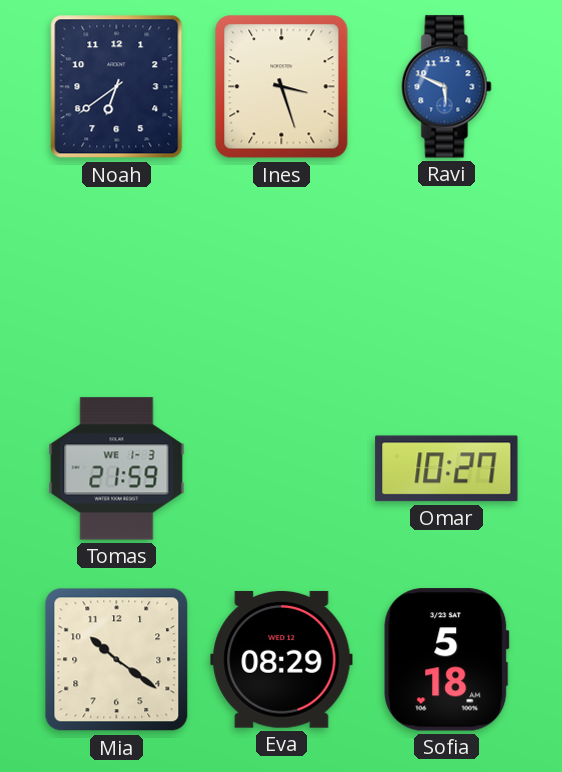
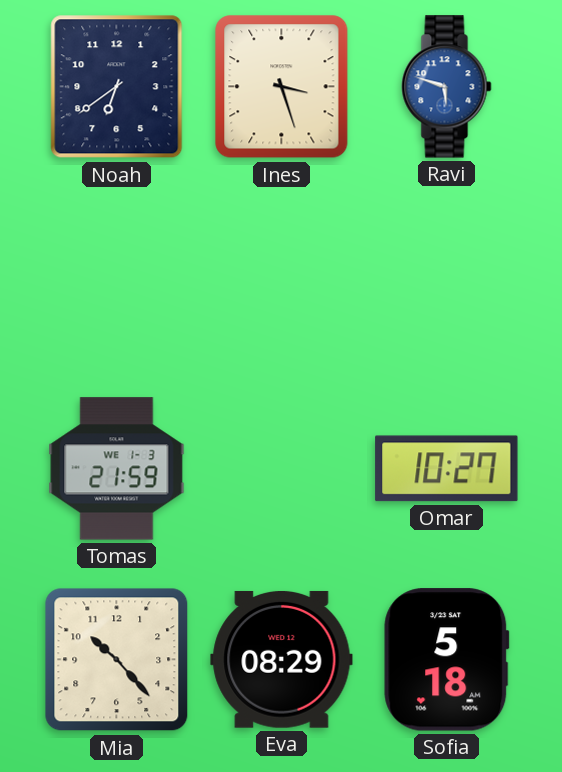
Ravi: 5:49 -> 5:48
Mia: 10:21 -> 10:23
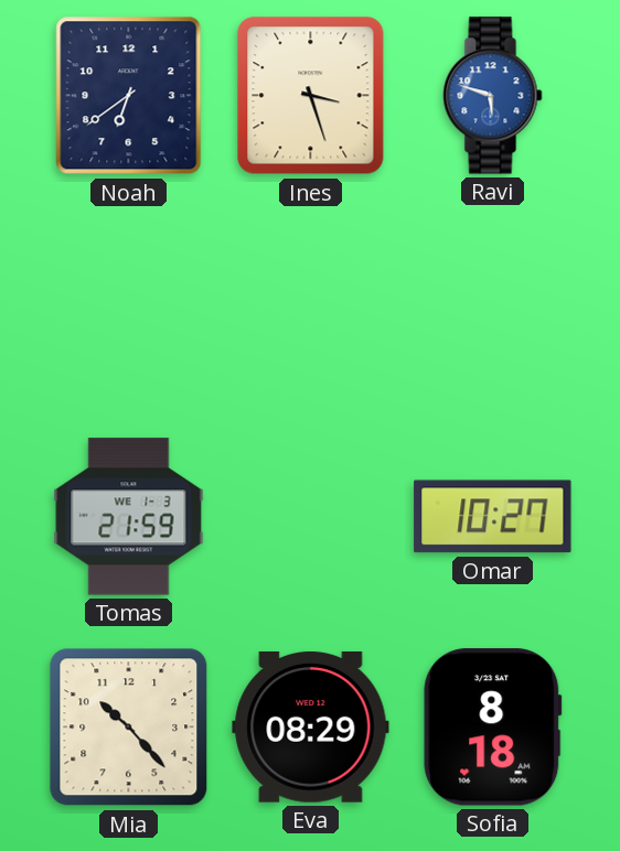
Sofia: 5:18 -> 8:18
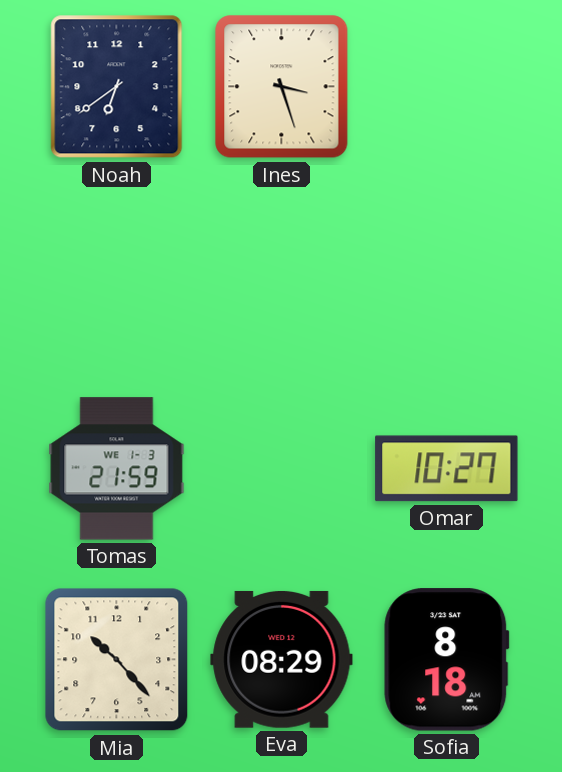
Ravi: 5:48 -> none
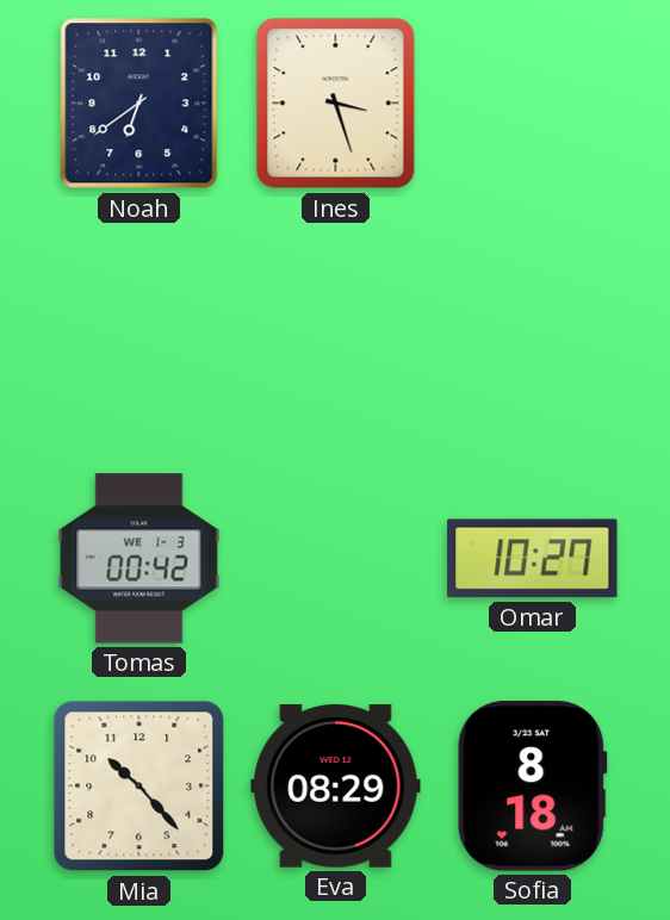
Tomas: 21:59 -> 00:42
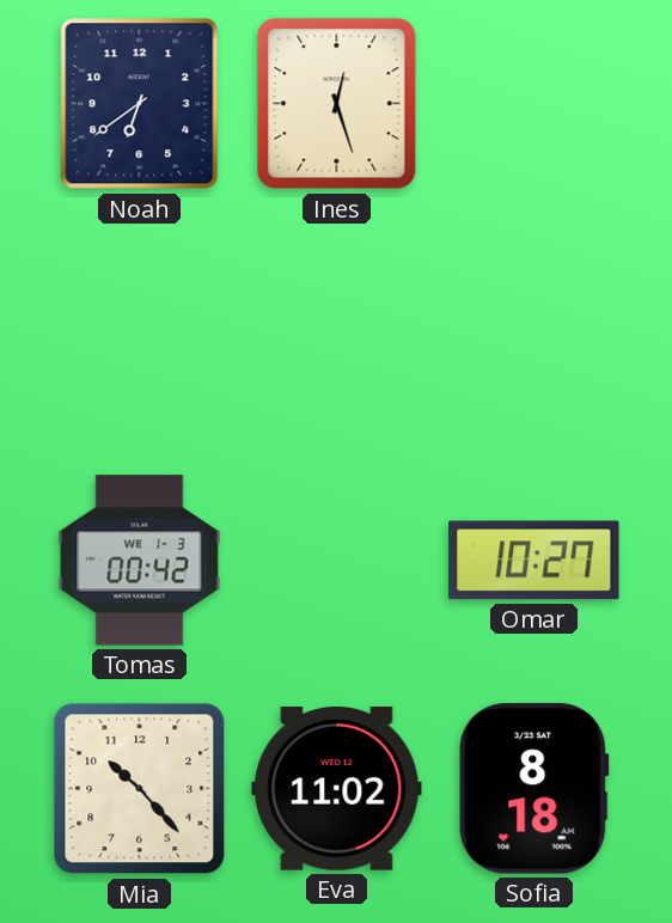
Ines: 3:27 -> 12:27
Eva: 08:29 -> 11:02
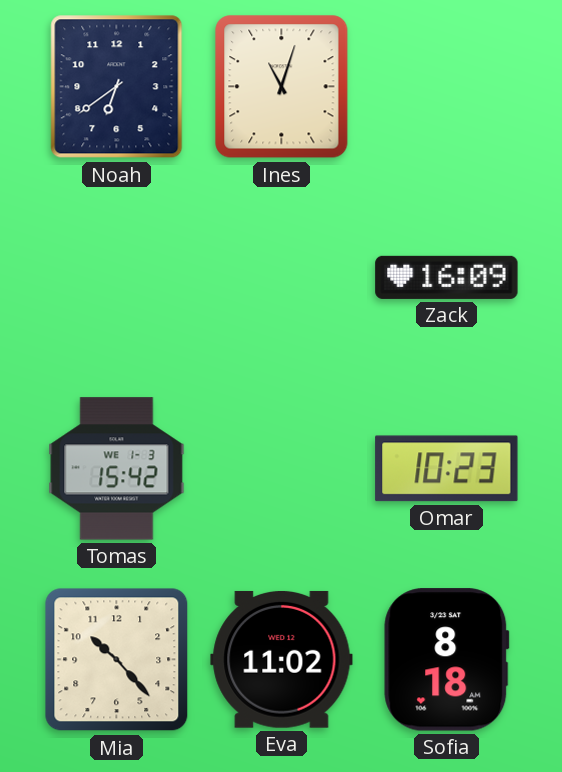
Ines: 12:27 -> 11:03
Zack: none -> 16:09
Tomas: 00:42 -> 15:42
Omar: 10:27 -> 10:23
